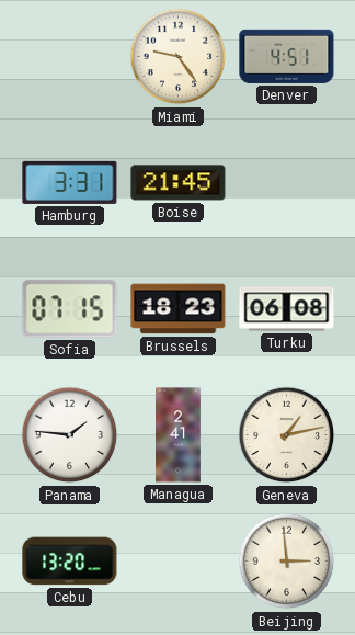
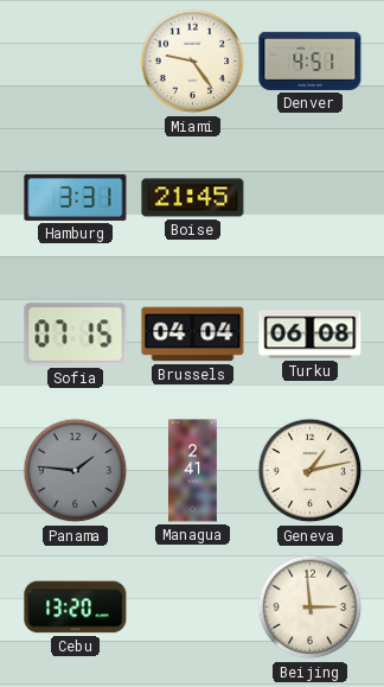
Brussels: 18:23 -> 04:04
Panama dial: white -> grey
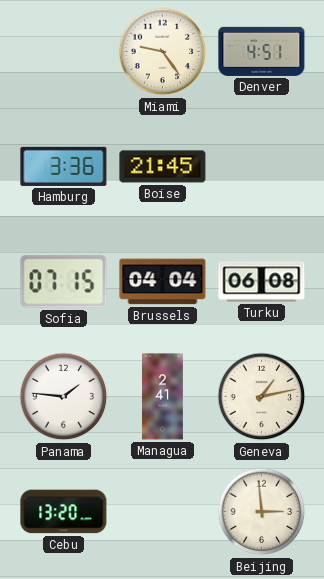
Hamburg: 3:31 -> 3:36
Panama dial: grey -> white
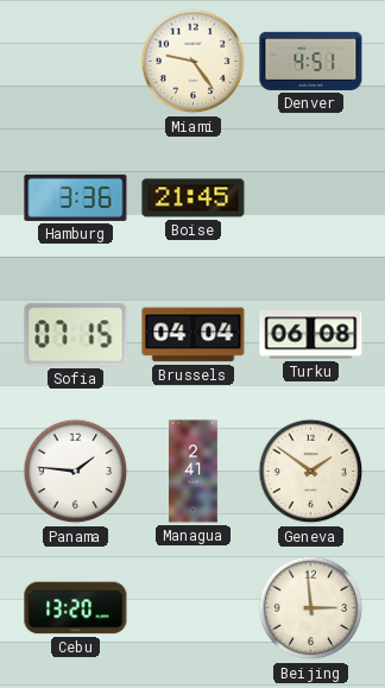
Geneva: 1:13 -> 1:51
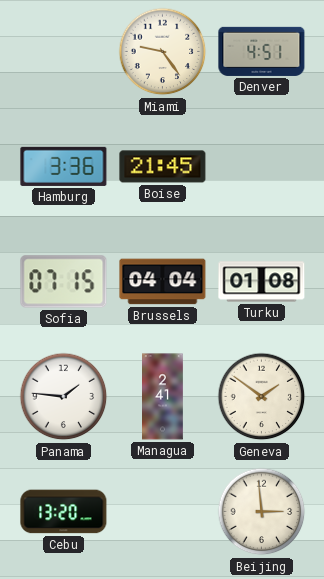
Turku: 06:08 -> 01:08
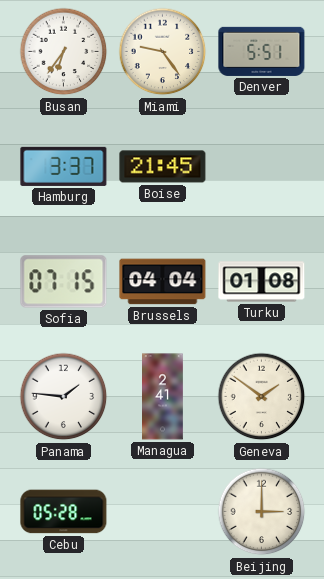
Busan: none -> 6:36
Denver: 4:51 -> 5:51
Hamburg: 3:36 -> 3:37
Cebu: 13:20 -> 05:28
Beijing: 2:59 -> 3:00
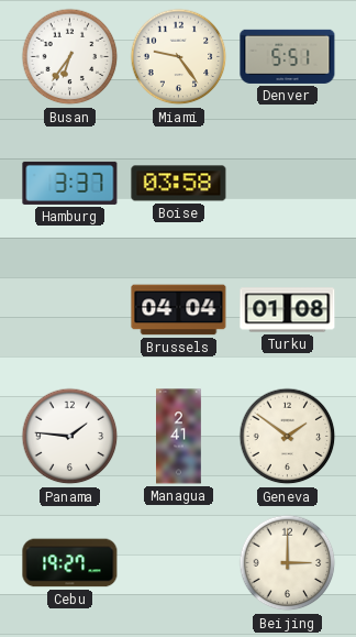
Boise: 21:45 -> 03:58
Sofia: 07:15 -> none
Cebu: 05:28 -> 19:27
